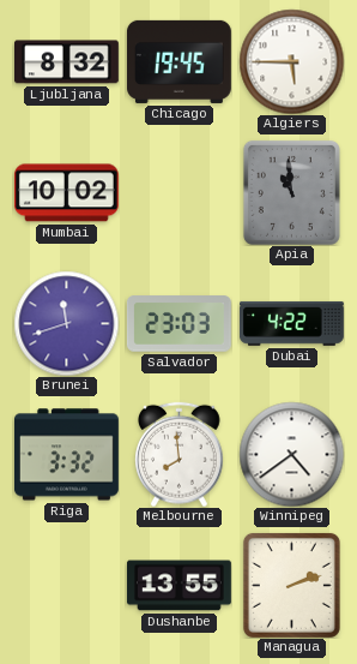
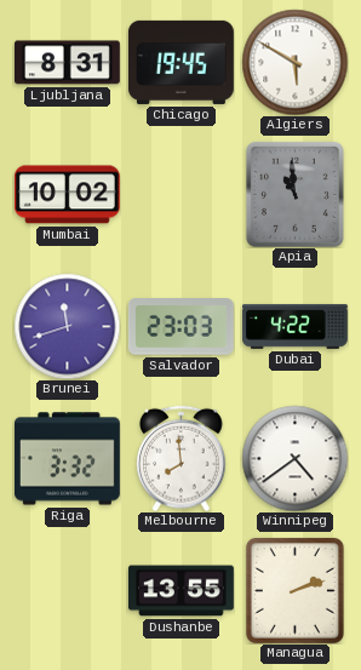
Ljubljana: 8:32 -> 8:31
Algiers: 5:45 -> 5:50
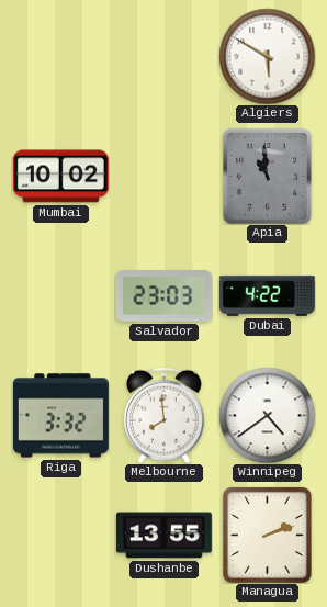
Ljubljana: 8:31 -> none
Chicago: 19:45 -> none
Brunei: 11:42 -> none
